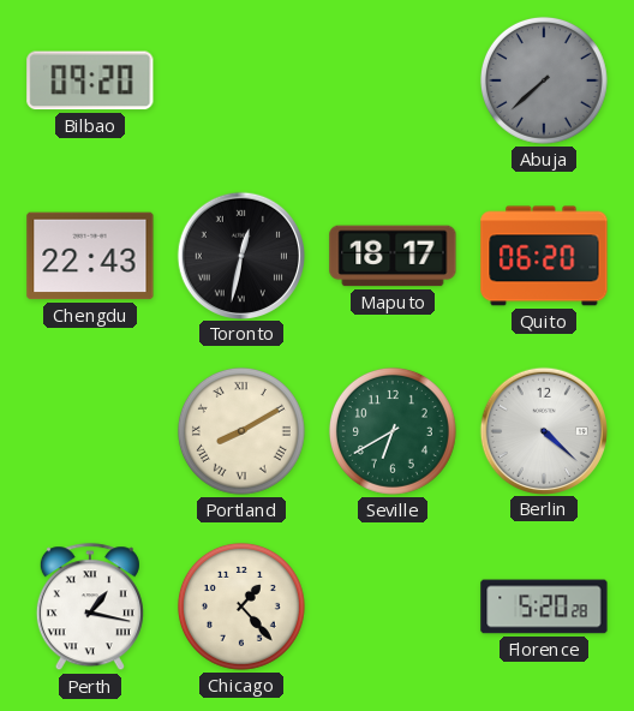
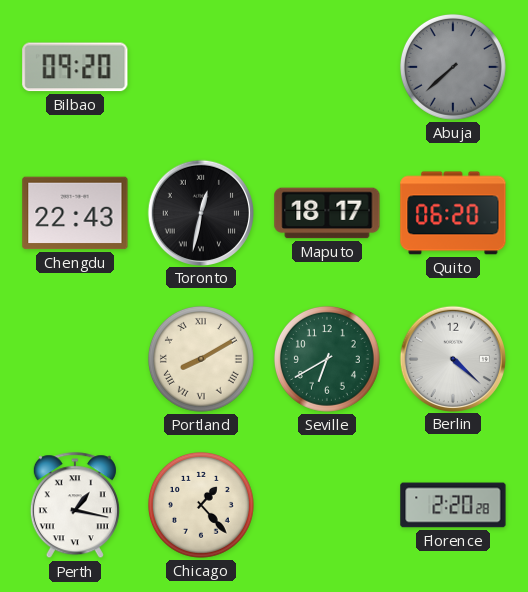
Florence: 5:20 -> 2:20
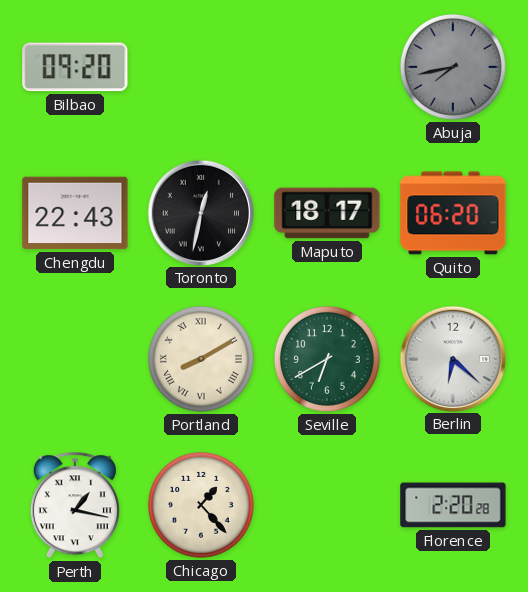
Abuja: 7:38 -> 7:43
Berlin: 4:22 -> 6:22
